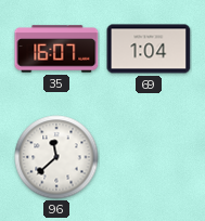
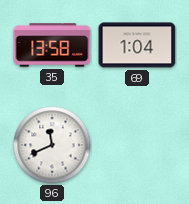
35: 16:07 -> 13:58
96: 11:38 -> 11:41
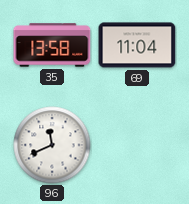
69: 1:04 -> 11:04
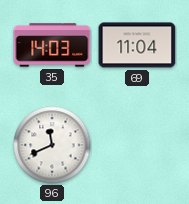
35: 13:58 -> 14:03
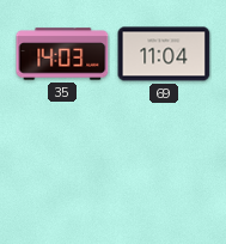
96: 11:41 -> none
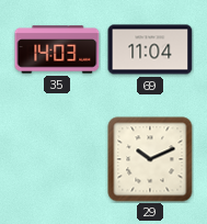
29: none -> 10:11
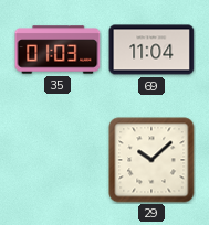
35: 14:03 -> 01:03
29: 10:11 -> 10:08
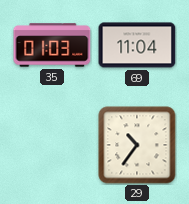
29: 10:08 -> 10:36
